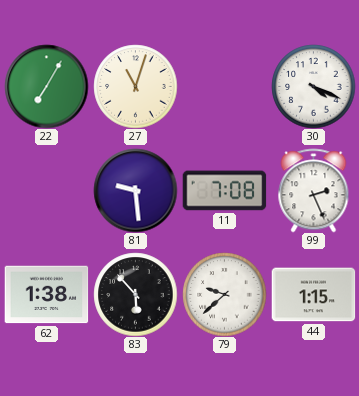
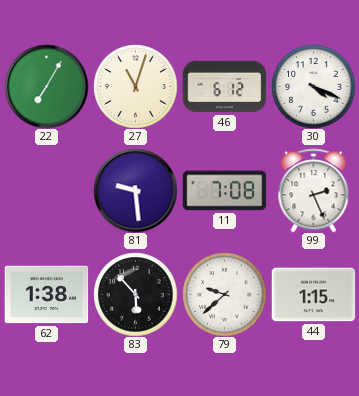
46: none -> 6:12
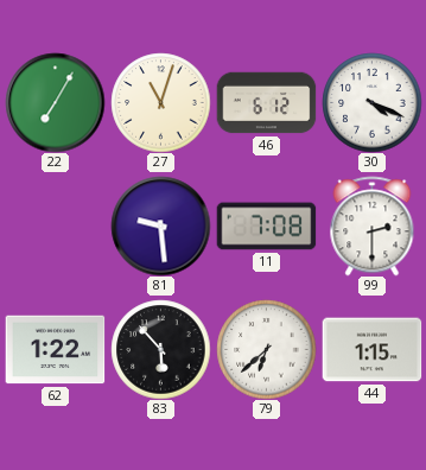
99: 2:26 -> 2:30
62: 1:38 -> 1:22
79: 9:38 -> 6:38
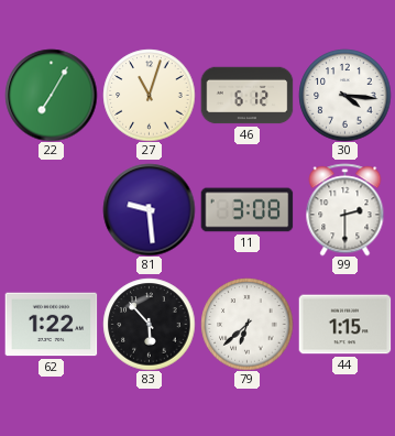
30: 4:19 -> 4:16
11: 7:08 -> 3:08
